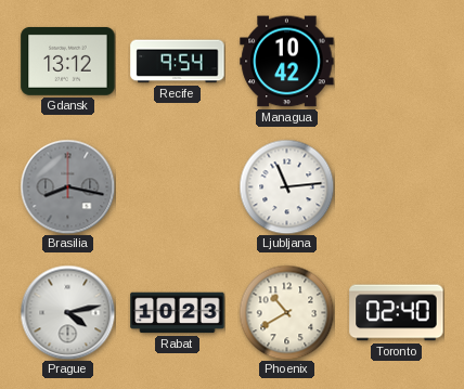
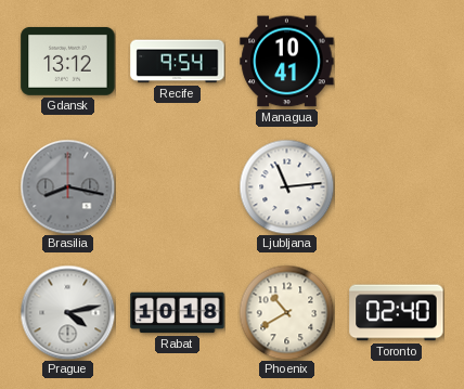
Managua: 10:42 -> 10:41
Rabat: 10:23 -> 10:18
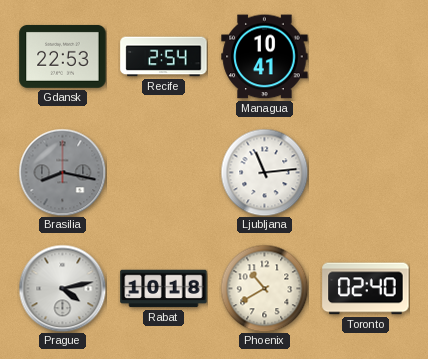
Gdansk: 13:12 -> 22:53
Recife: 9:54 -> 2:54
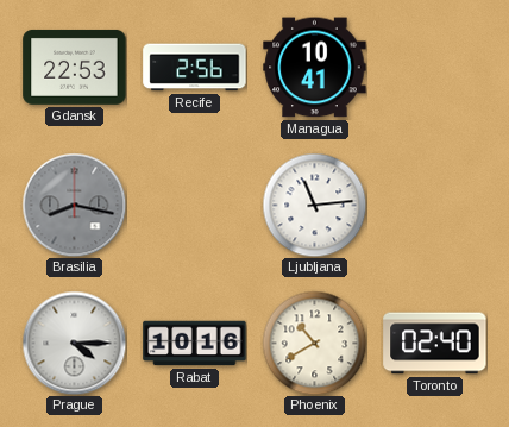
Recife: 2:54 -> 2:56
Prague: 4:13 -> 4:15
Rabat: 10:18 -> 10:16
